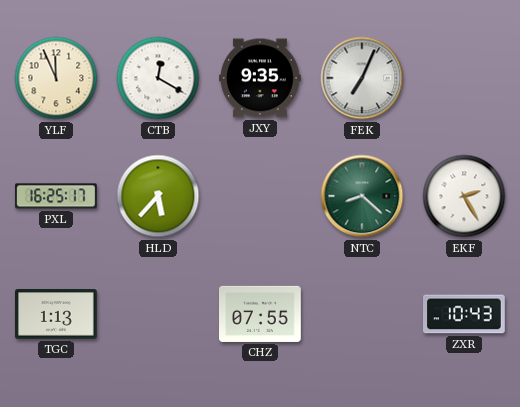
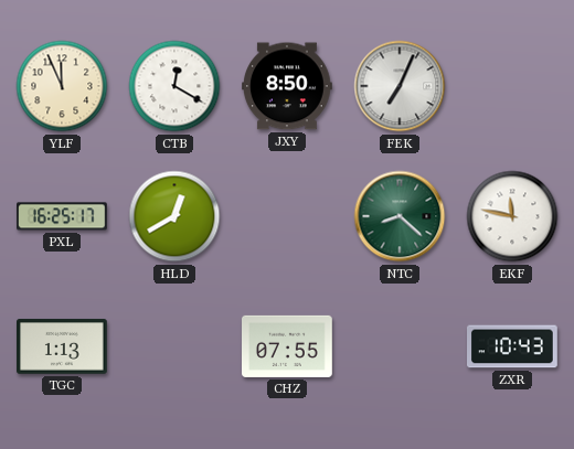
JXY: 9:35 -> 8:50
HLD: 5:37 -> 12:40
EKF: 2:25 -> 11:47
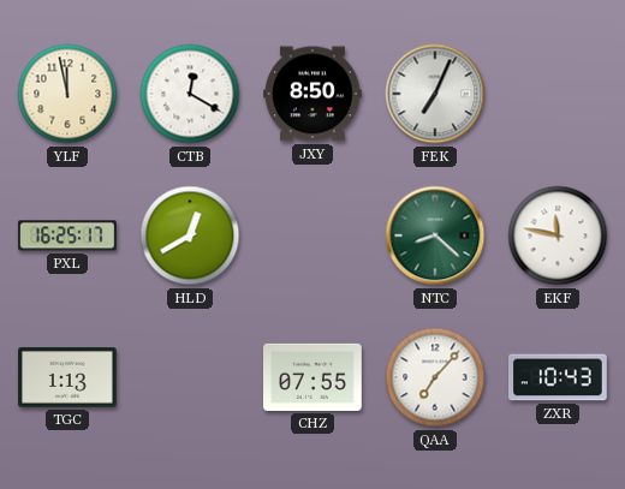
YLF: 11:56 -> 11:58
QAA: none -> 7:07
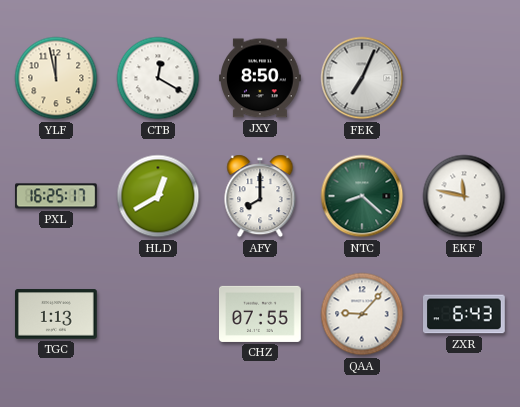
AFY: none -> 8:00
QAA: 7:07 -> 9:07
ZXR: 10:43 -> 6:43
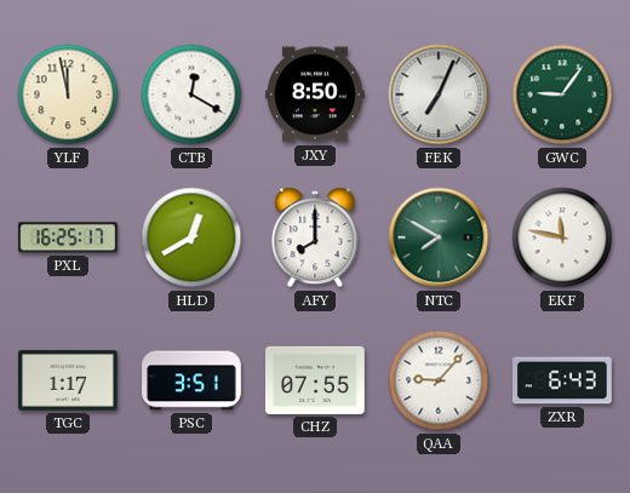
GWC: none -> 9:06
NTC: 8:22 -> 7:50
TGC: 1:13 -> 1:17
PSC: none -> 3:51
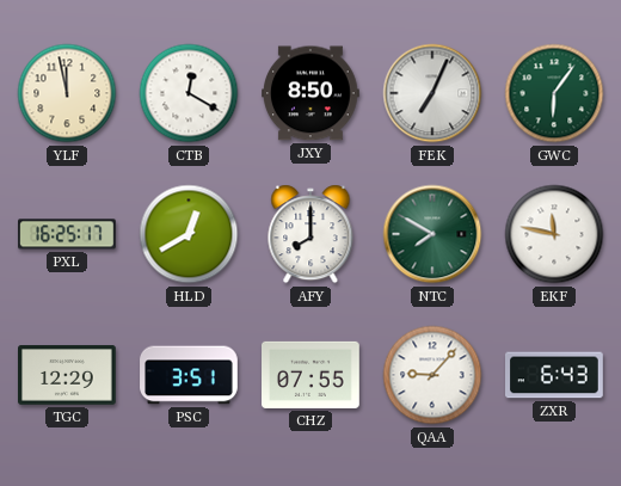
GWC: 9:06 -> 6:06
TGC: 1:17 -> 12:29
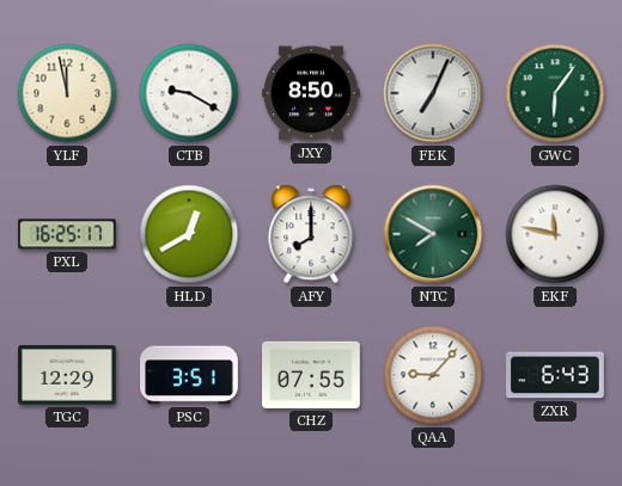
CTB: 12:20 -> 9:20
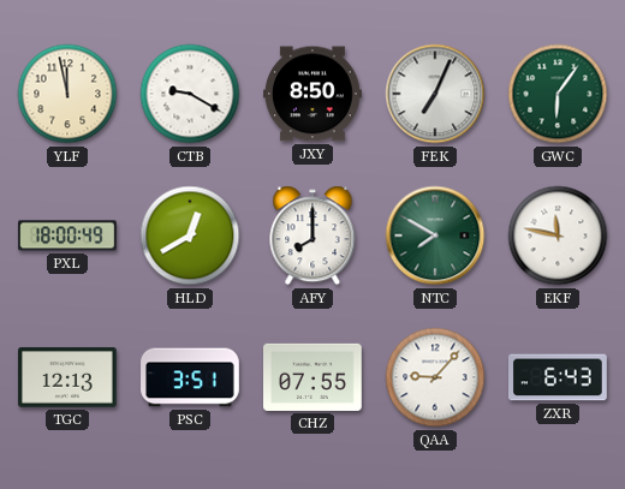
PXL: 16:25 -> 18:00
TGC: 12:29 -> 12:13
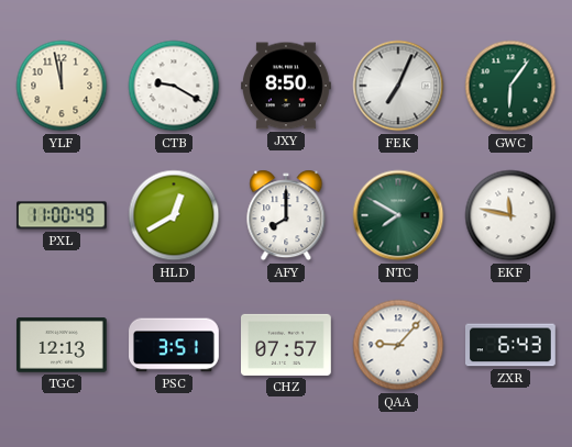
PXL: 18:00 -> 11:00
CHZ: 07:55 -> 07:57
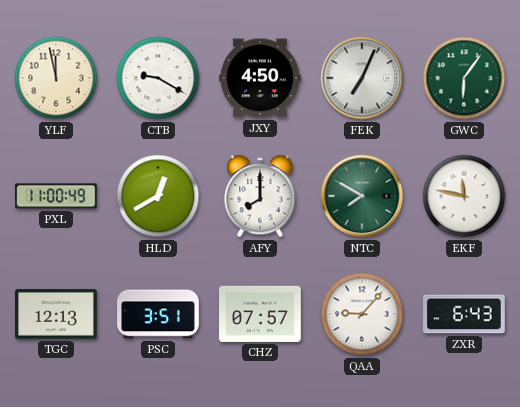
JXY: 8:50 -> 4:50
